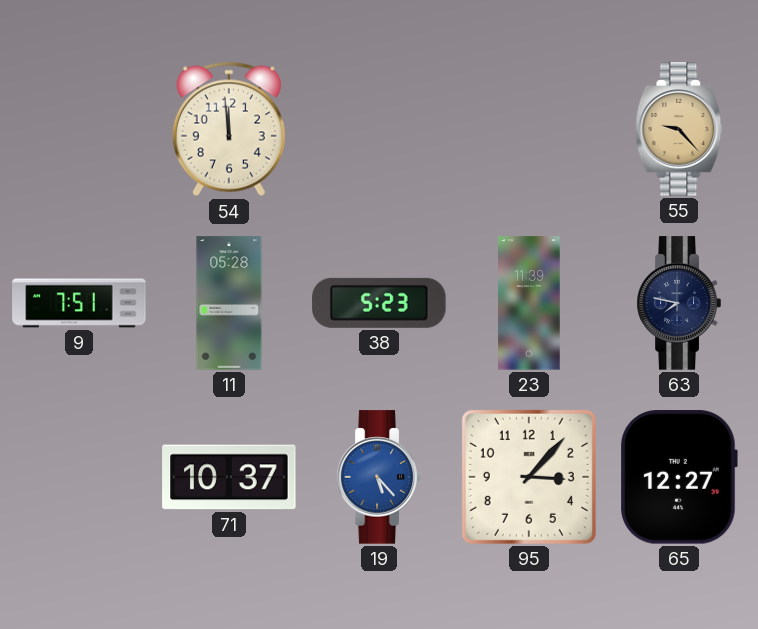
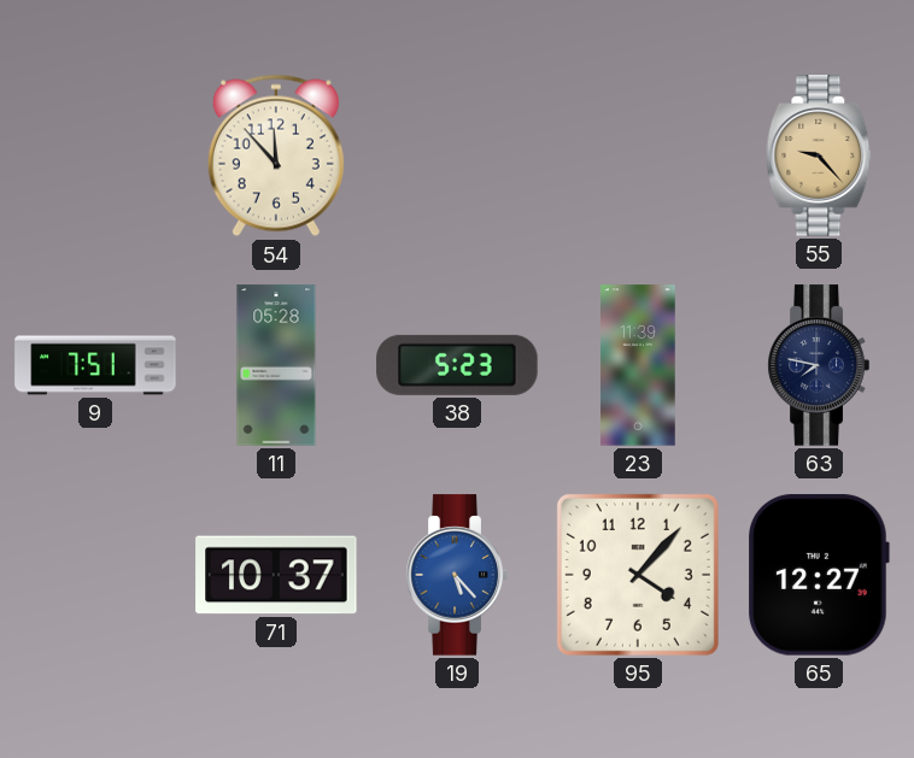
54: 11:59 -> 11:53
95: 3:07 -> 4:07
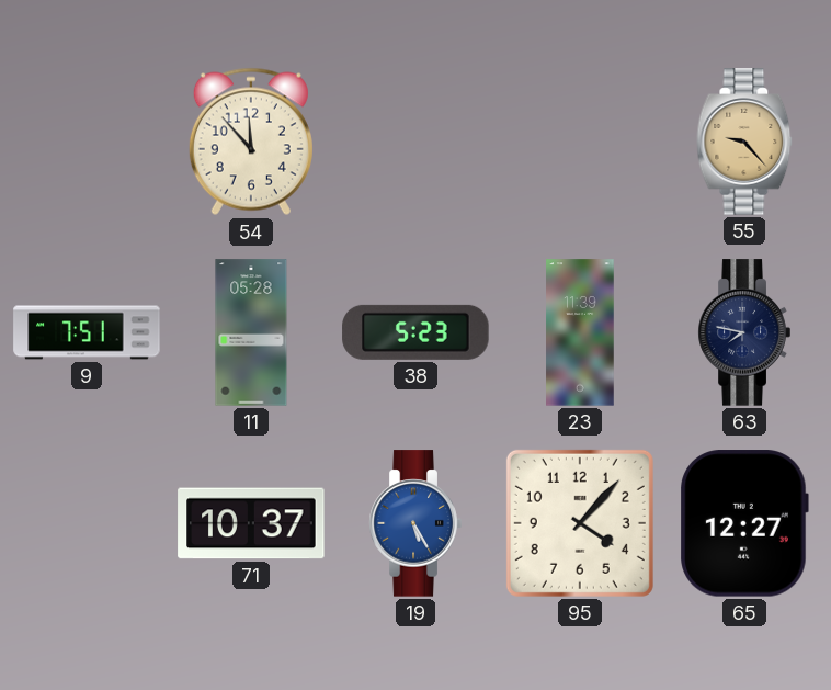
19: 5:23 -> 5:25
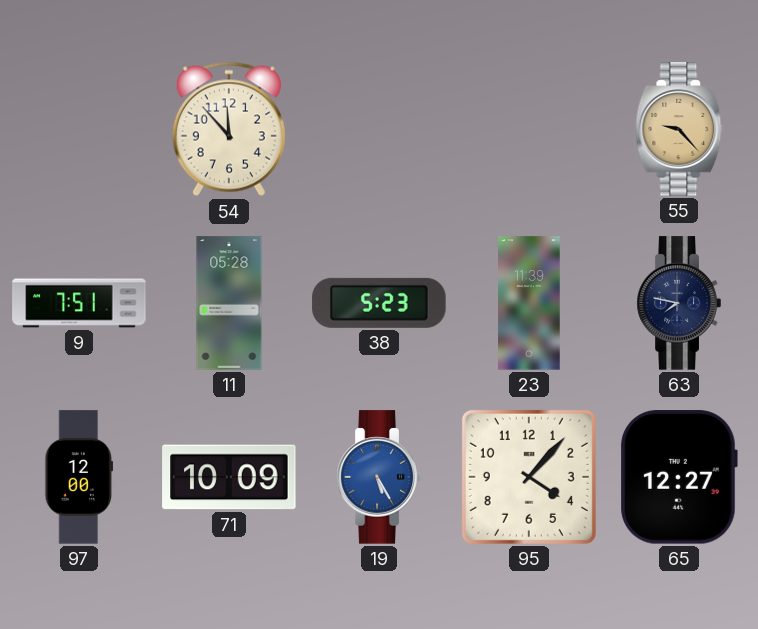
97: none -> 12:00
71: 10:37 -> 10:09
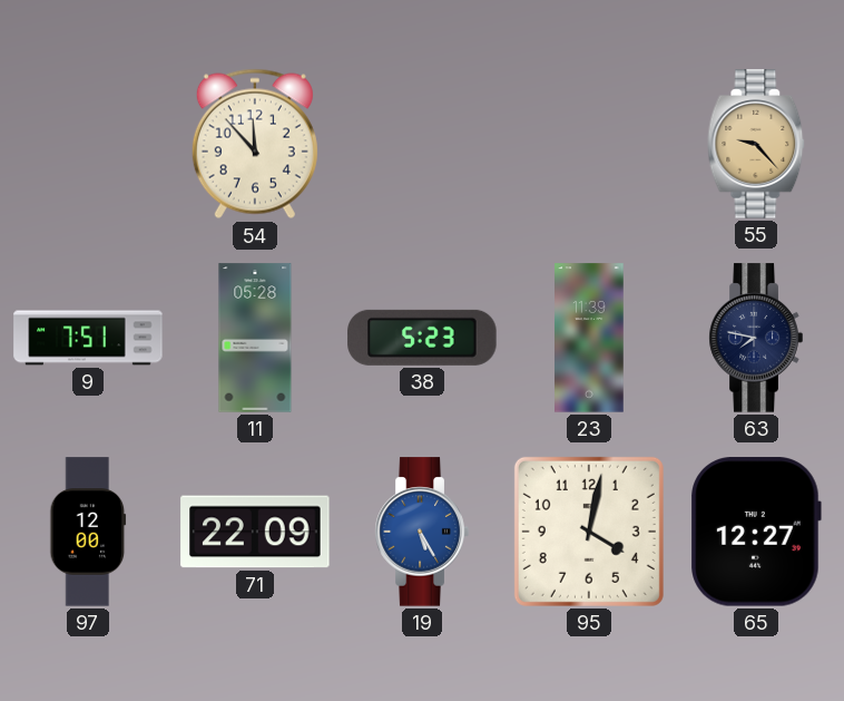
71: 10:09 -> 22:09
95: 4:07 -> 4:02
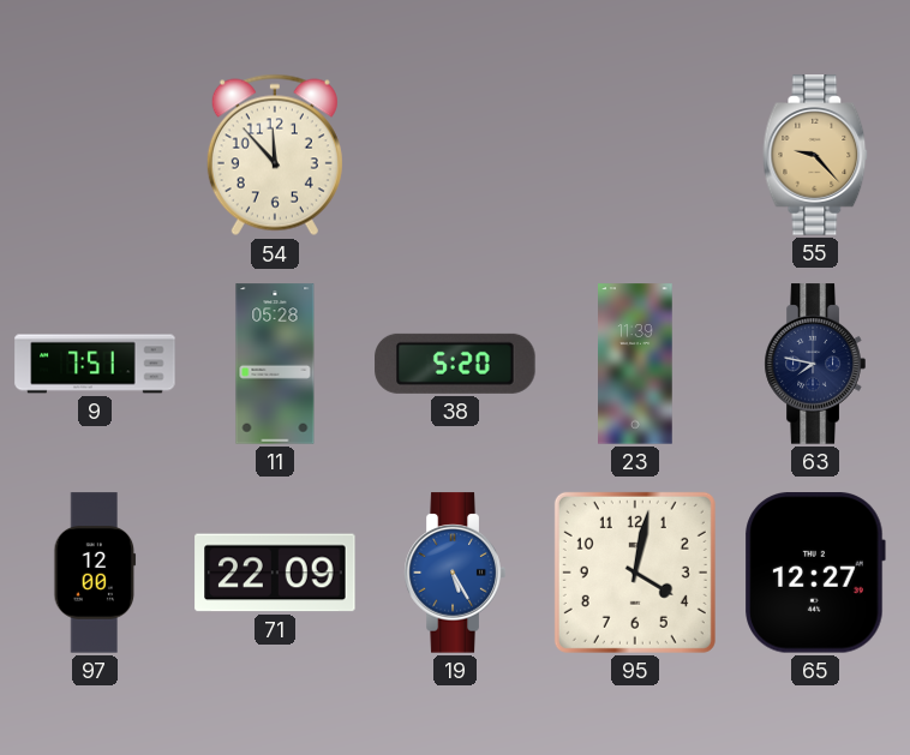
38: 5:23 -> 5:20
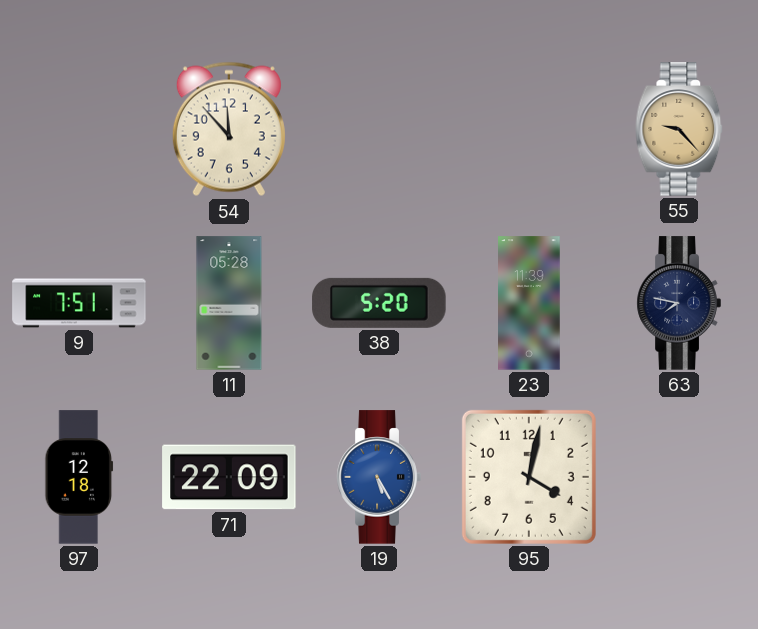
97: 12:00 -> 12:18
65: 12:27 -> none
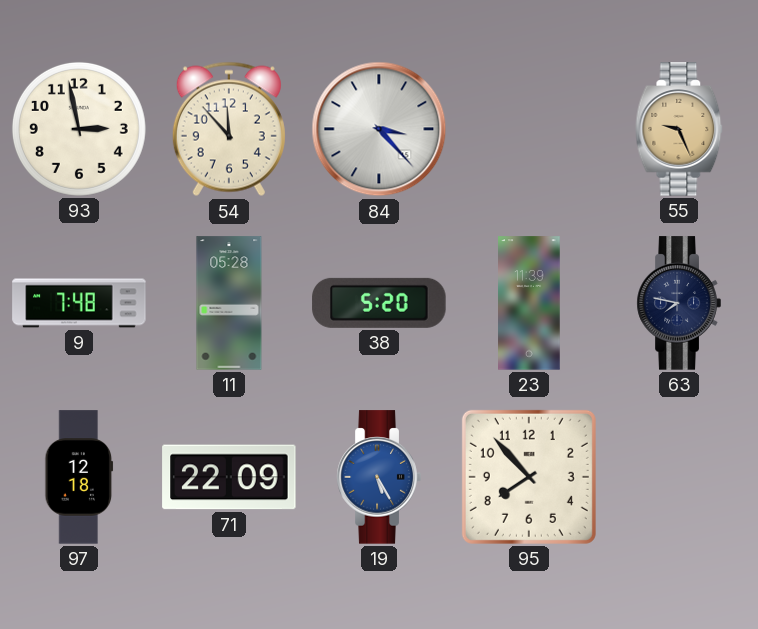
93: none -> 2:58
84: none -> 3:23
55: 9:23 -> 9:26
9: 7:51 -> 7:48
95: 4:02 -> 7:53
